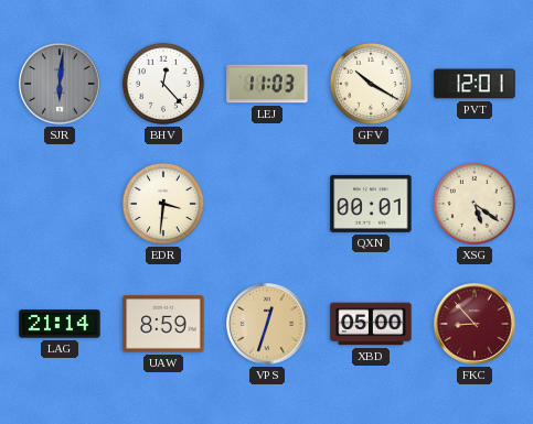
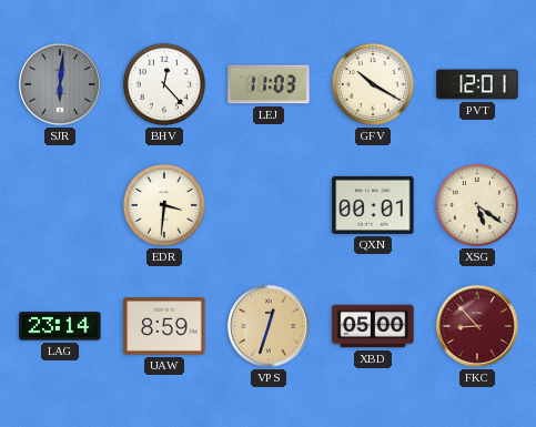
LAG: 21:14 -> 23:14
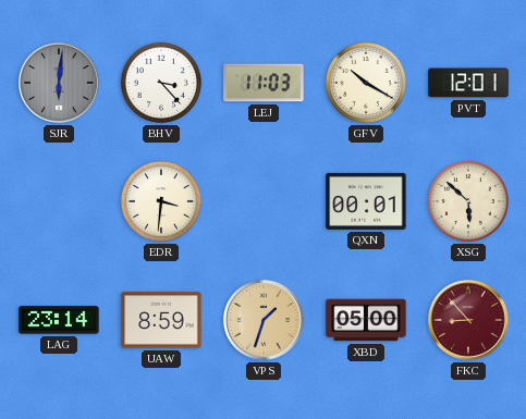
BHV: 12:23 -> 3:23
XSG: 5:21 -> 5:52
VPS: 12:33 -> 1:33
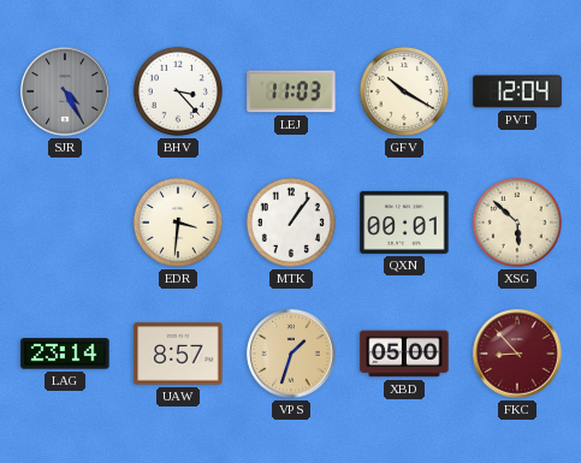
SJR: 6:01 -> 4:25
PVT: 12:01 -> 12:04
MTK: none -> 1:06
UAW: 8:59 -> 8:57
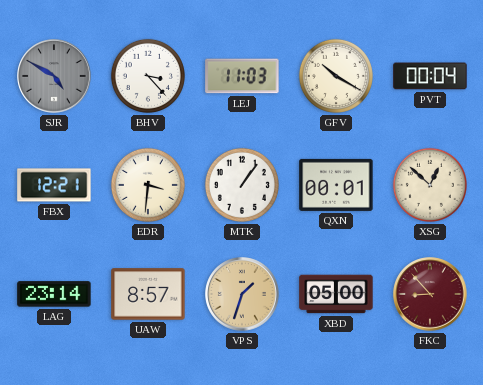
SJR: 4:25 -> 4:50
PVT: 12:04 -> 00:04
FBX: none -> 12:21
XSG: 5:52 -> 12:52
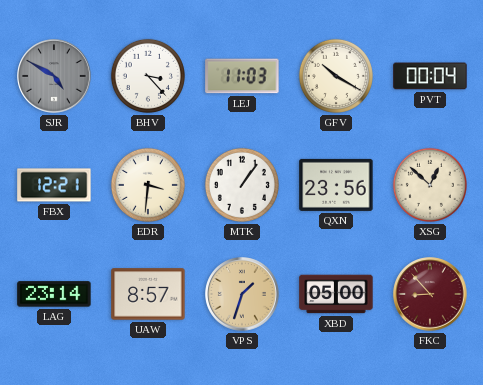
QXN: 00:01 -> 23:56
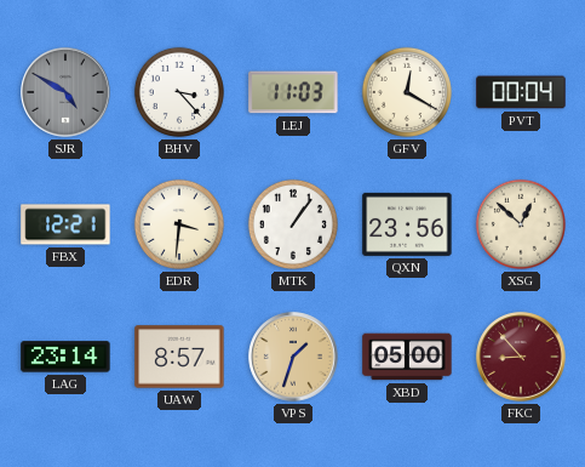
GFV: 10:20 -> 12:20
